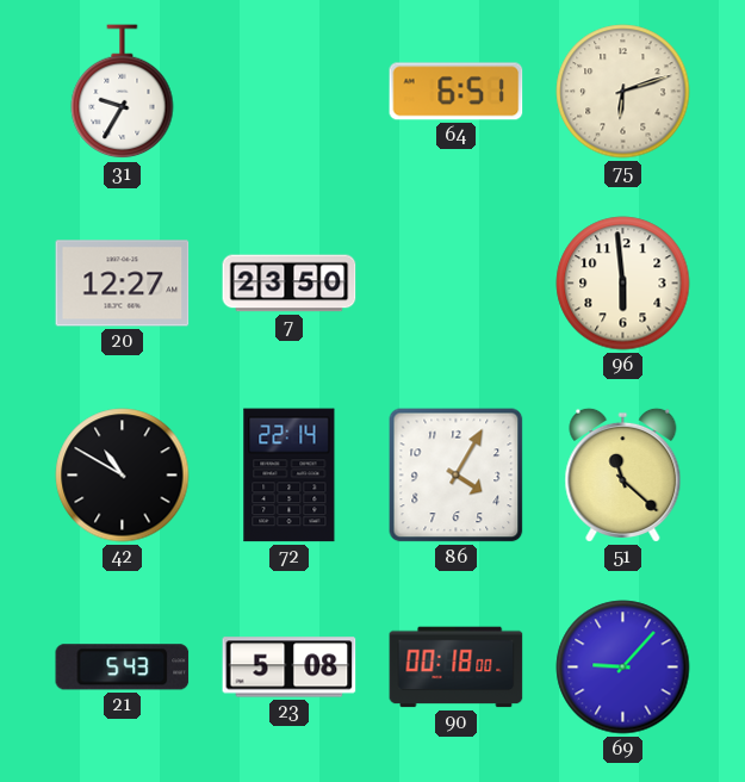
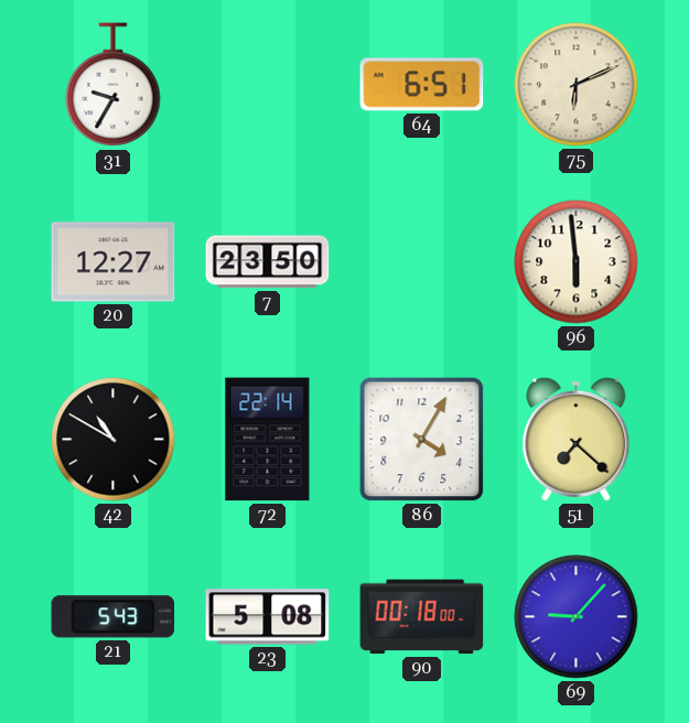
75: 6:12 -> 6:11
51: 11:22 -> 7:22
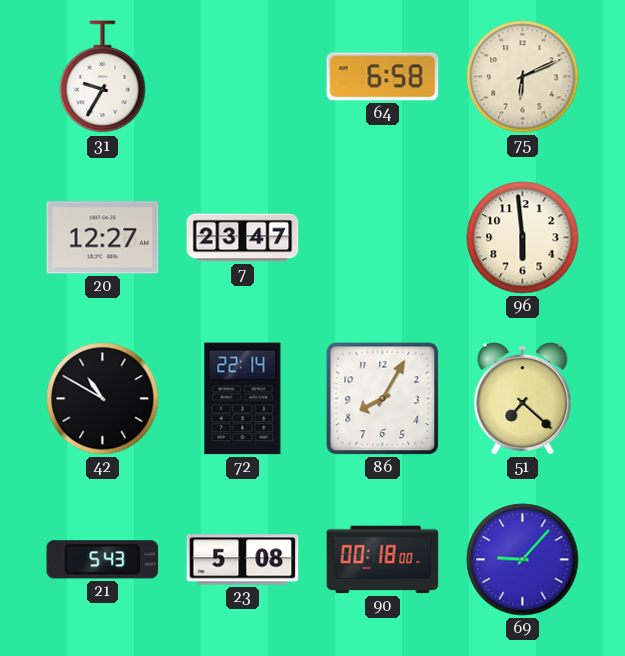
64: 6:51 -> 6:58
7: 23:50 -> 23:47
86: 4:05 -> 8:05
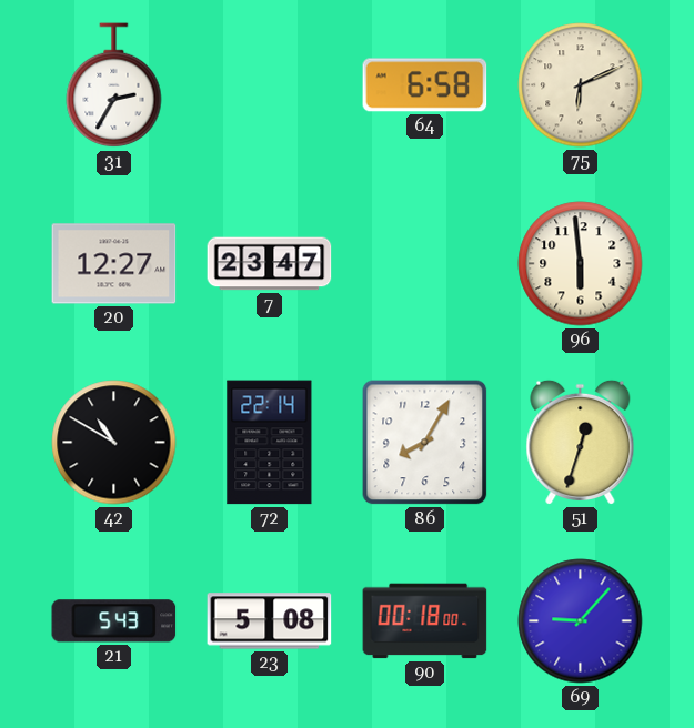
31: 9:35 -> 2:35
51: 7:22 -> 12:33
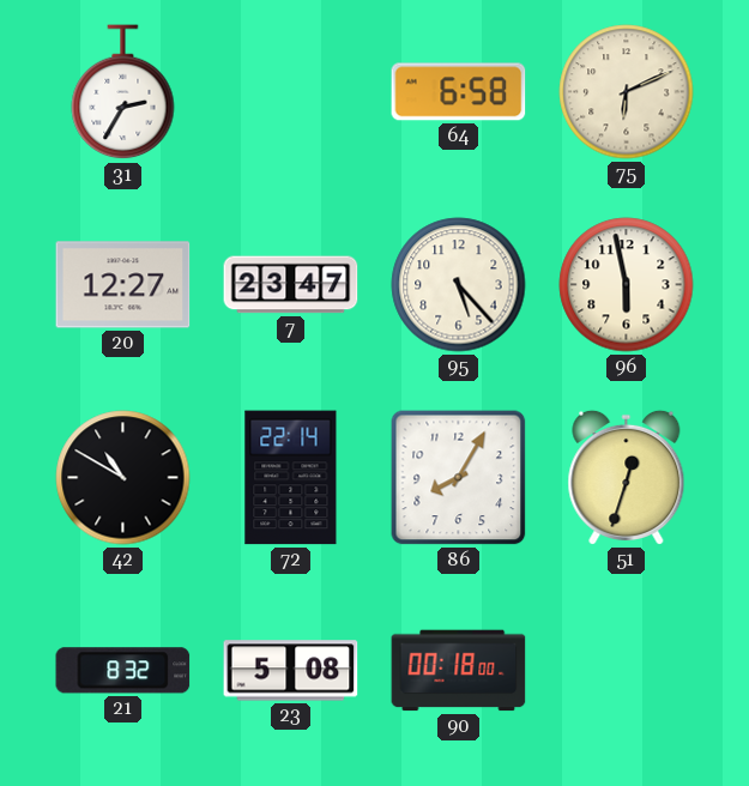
95: none -> 5:23
96: 5:59 -> 5:58
21: 5:43 -> 8:32
69: 9:07 -> none
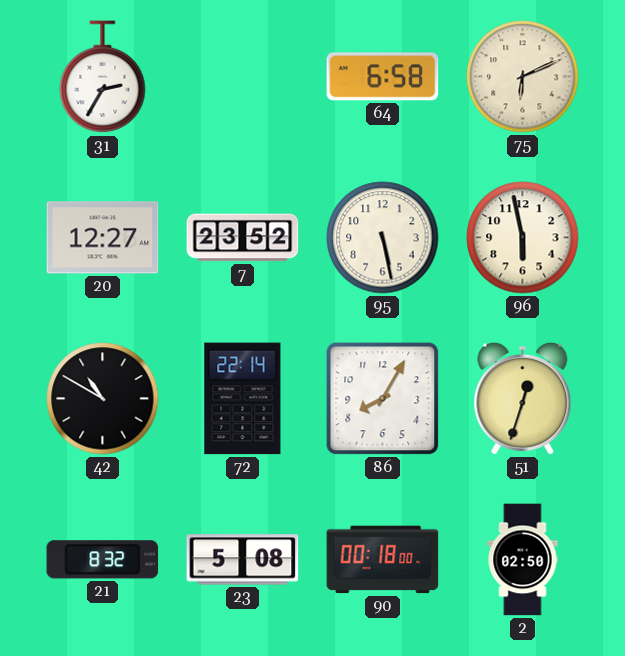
7: 23:47 -> 23:52
95: 5:23 -> 5:28
2: none -> 02:50
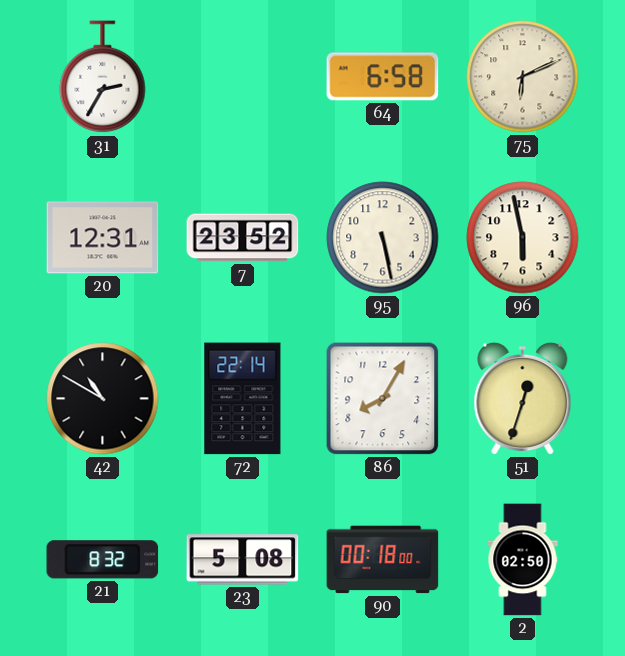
20: 12:27 -> 12:31
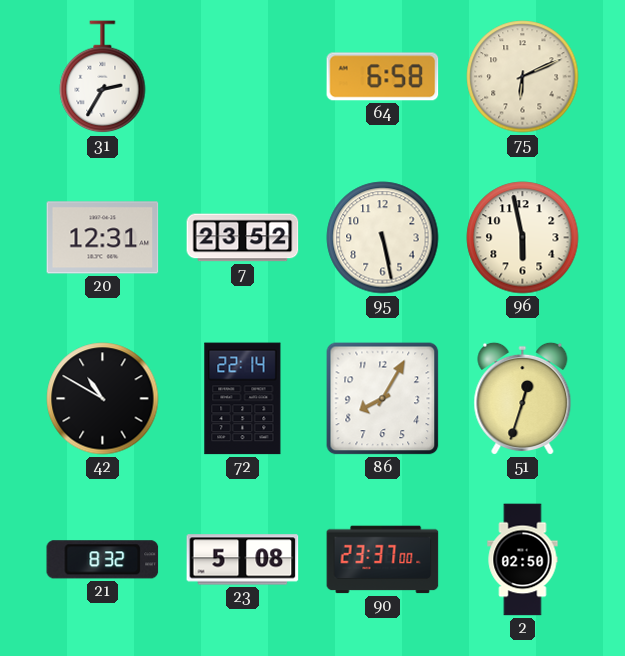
90: 00:18 -> 23:37
